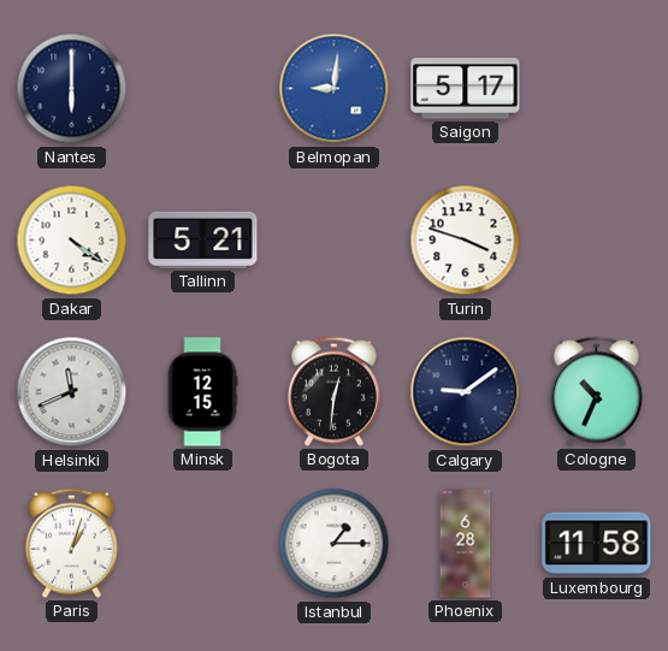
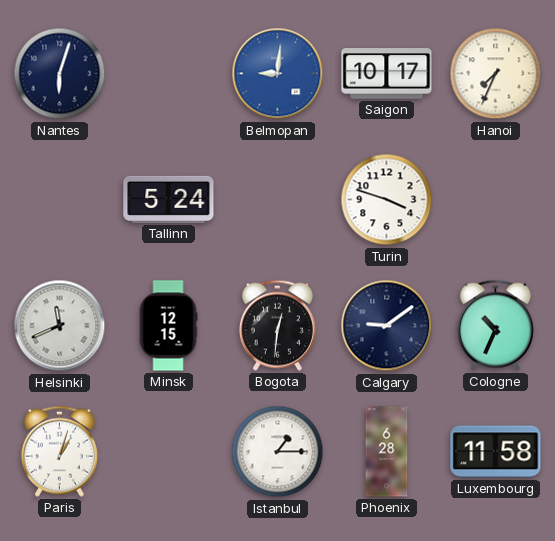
Nantes: 6:00 -> 6:03
Saigon: 5:17 -> 10:17
Hanoi: none -> 7:34
Dakar: 4:21 -> none
Tallinn: 5:21 -> 5:24
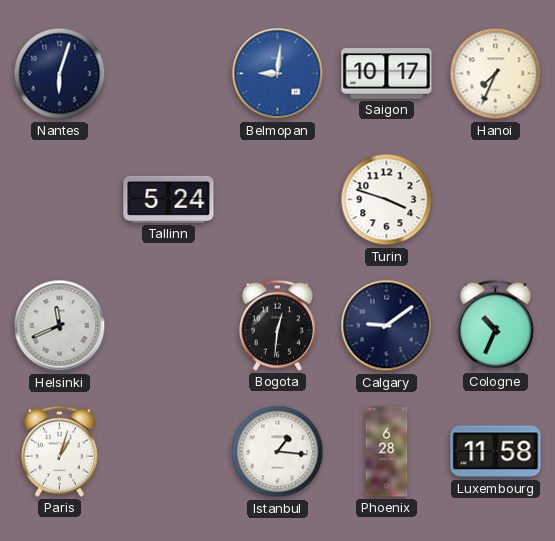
Minsk: 12:15 -> none
Istanbul: 1:15 -> 1:16
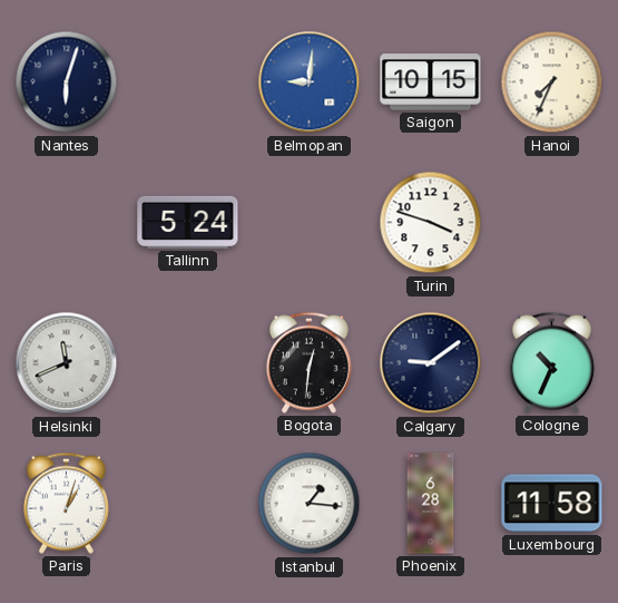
Saigon: 10:17 -> 10:15
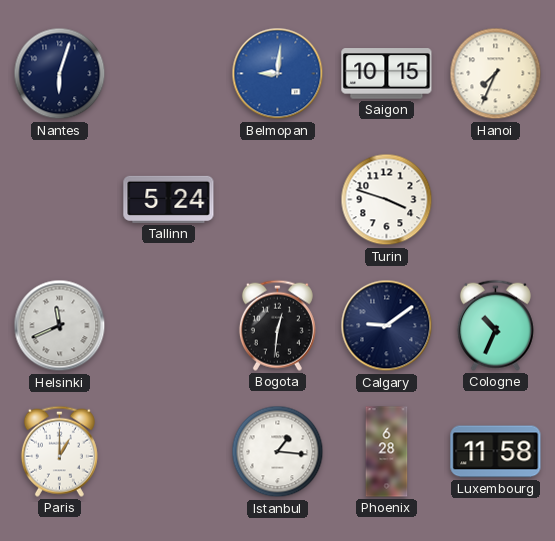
Paris: 1:03 -> 1:00
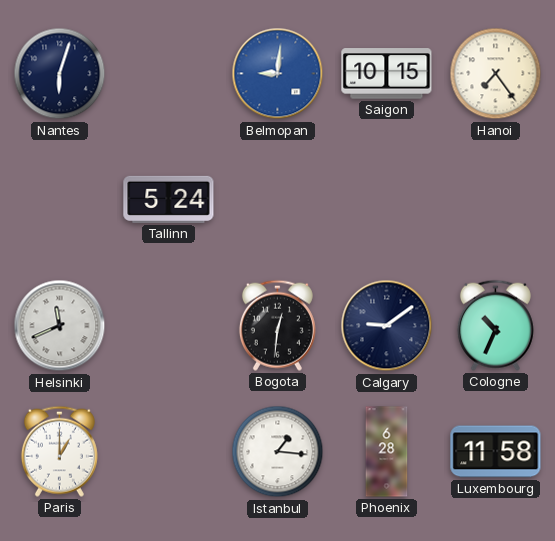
Hanoi: 7:34 -> 7:24
Turin: 3:48 -> none
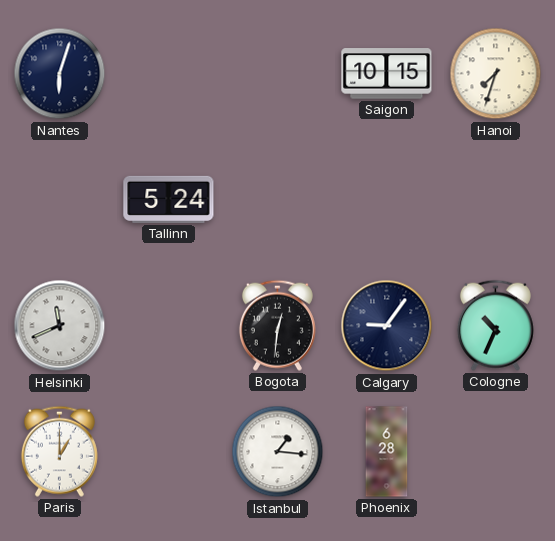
Belmopan: 9:01 -> none
Hanoi: 7:24 -> 7:33
Calgary: 9:09 -> 9:06
Luxembourg: 11:58 -> none
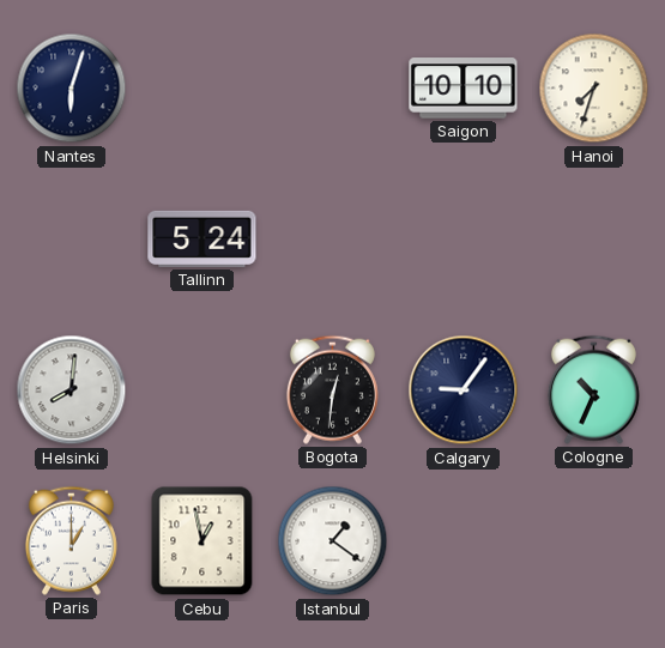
Saigon: 10:15 -> 10:10
Helsinki: 11:41 -> 8:01
Cebu: none -> 12:58
Istanbul: 1:16 -> 1:21
Phoenix: 6:28 -> none
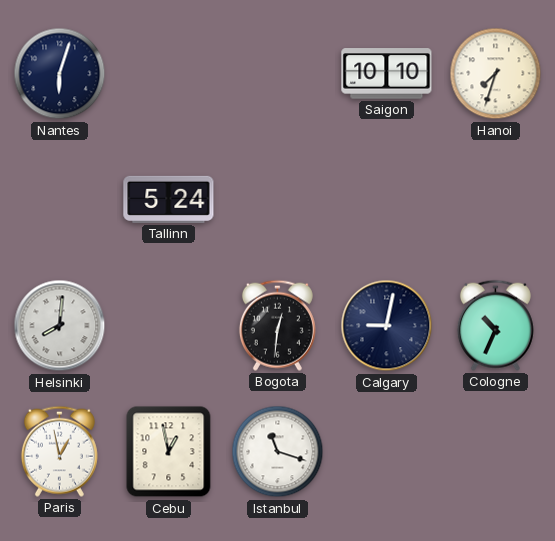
Calgary: 9:06 -> 9:02
Paris: 1:00 -> 12:58
Istanbul: 1:21 -> 11:18
